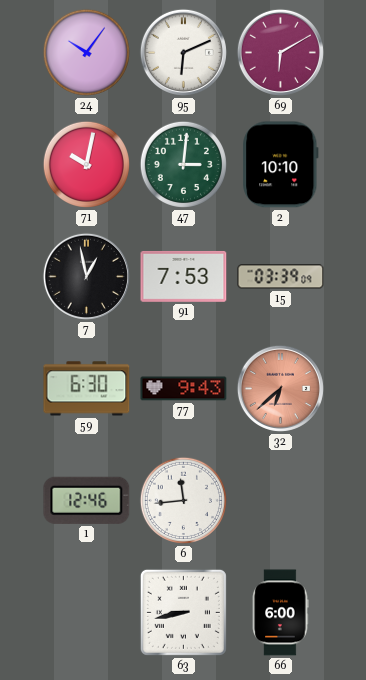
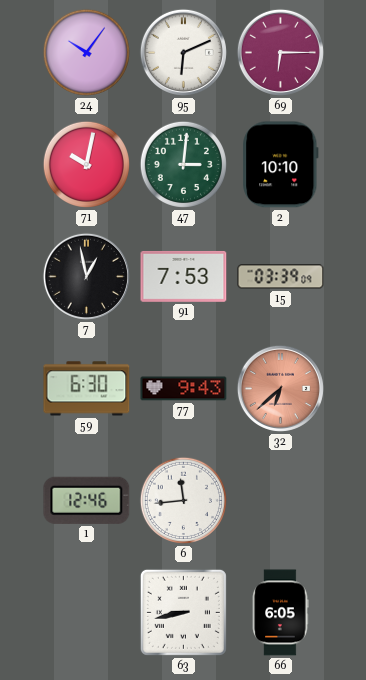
69: 6:10 -> 6:15
66: 6:00 -> 6:05
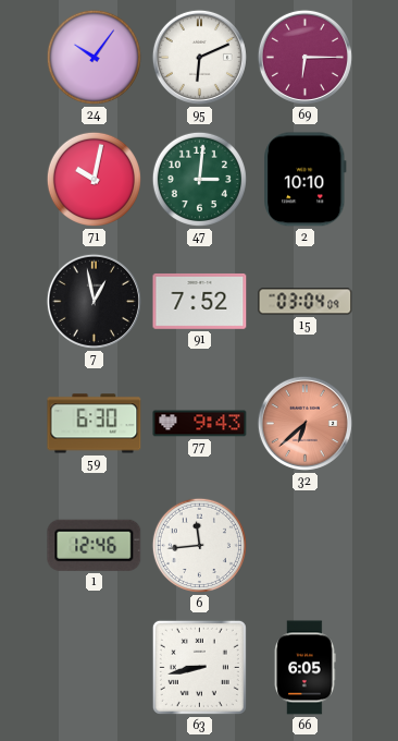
91: 7:53 -> 7:52
15: 03:39 -> 03:04
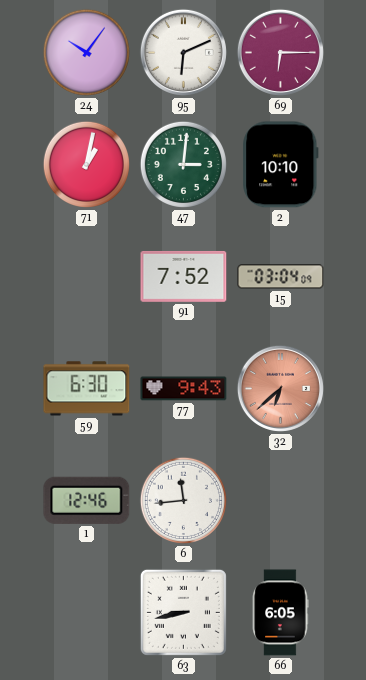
71: 10:02 -> 1:02
7: 12:58 -> none
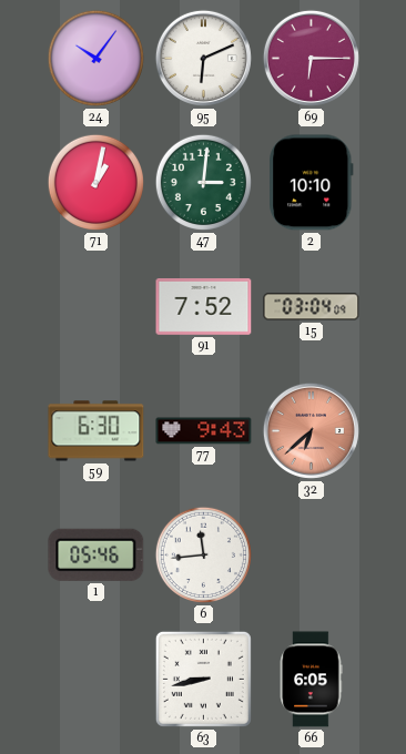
1: 12:46 -> 05:46
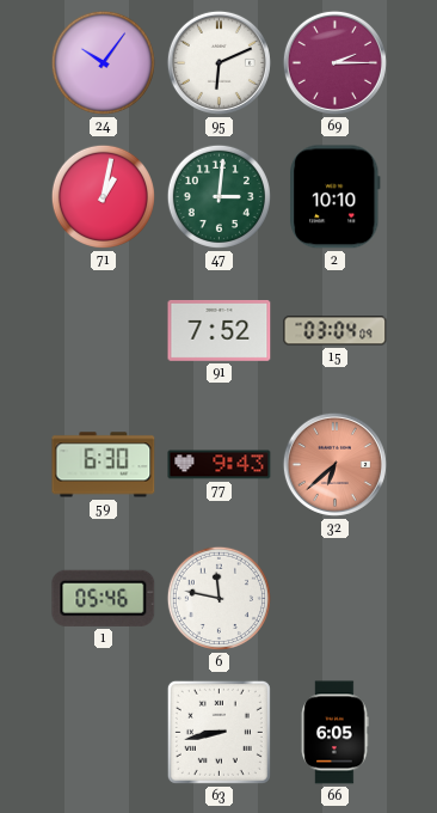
69: 6:15 -> 2:15
6: 11:44 -> 11:47
